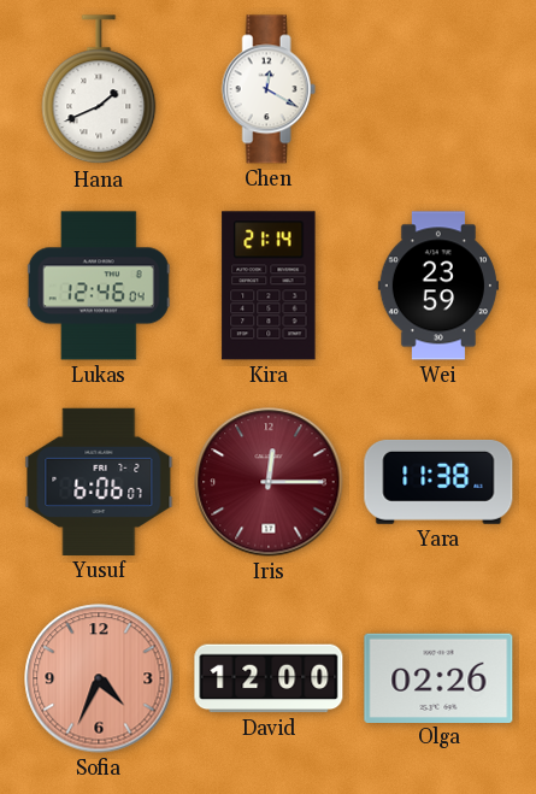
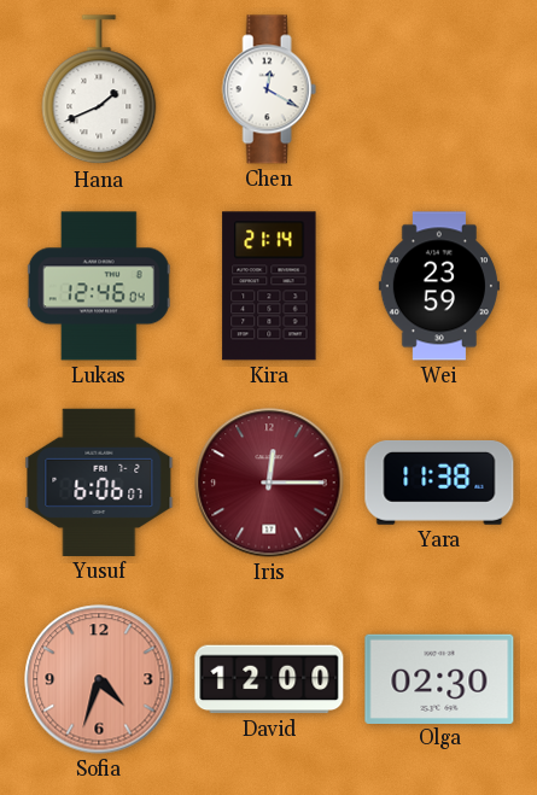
Sofia: 4:34 -> 4:33
Olga: 02:26 -> 02:30
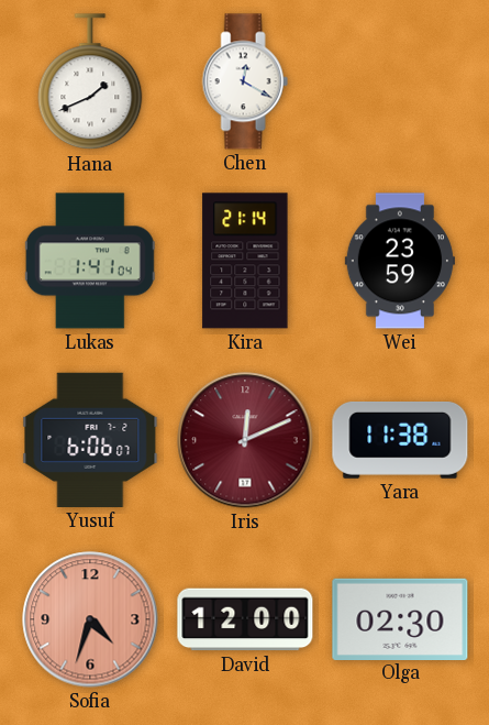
Lukas: 12:46 -> 1:41
Iris: 12:15 -> 12:11
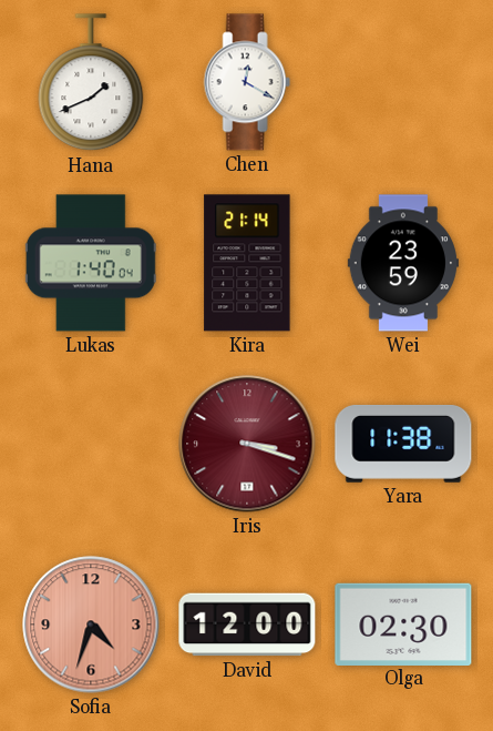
Lukas: 1:41 -> 1:40
Yusuf: 6:06 -> none
Iris: 12:11 -> 3:18
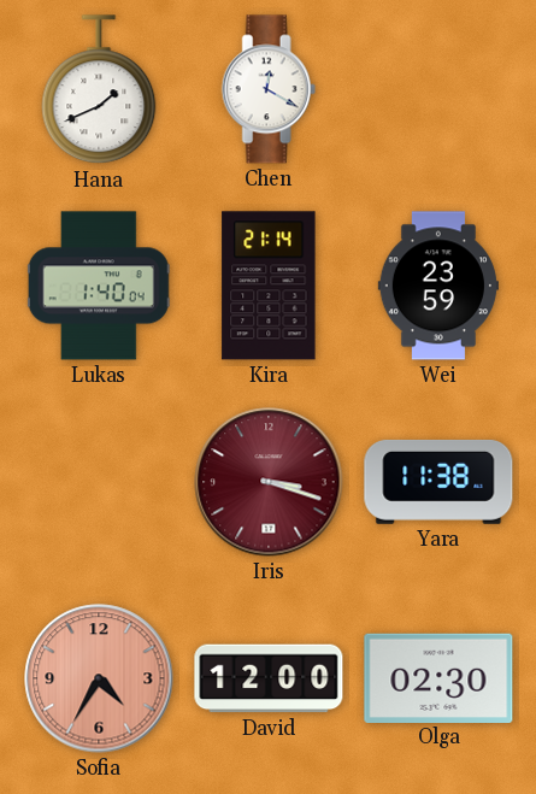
Sofia: 4:33 -> 4:35
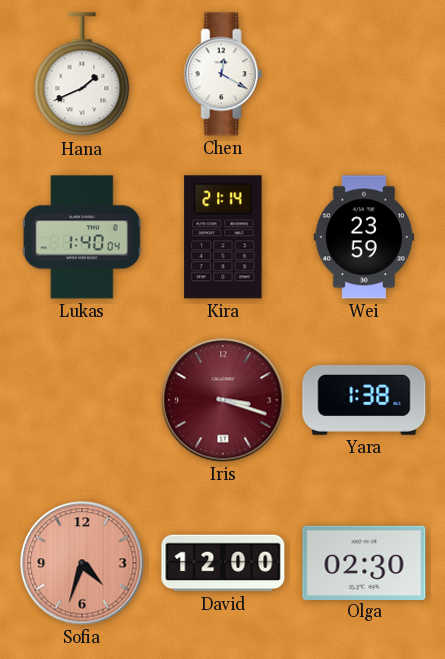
Yara: 11:38 -> 1:38
Sofia: 4:35 -> 4:33
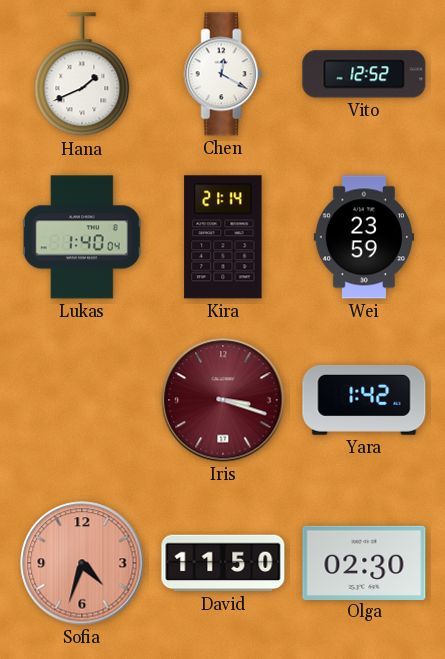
Vito: none -> 12:52
Yara: 1:38 -> 1:42
David: 12:00 -> 11:50
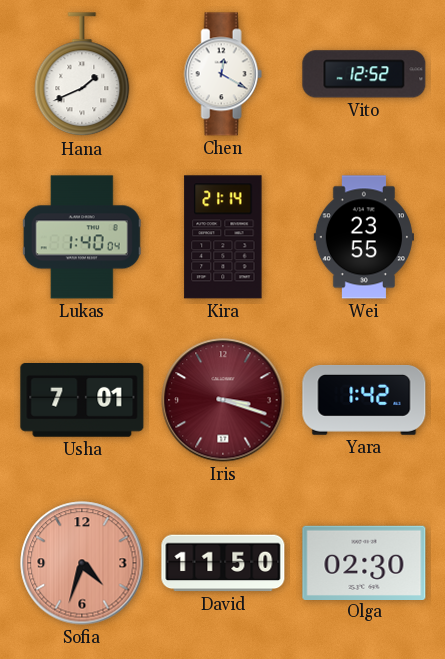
Wei: 23:59 -> 23:55
Usha: none -> 7:01
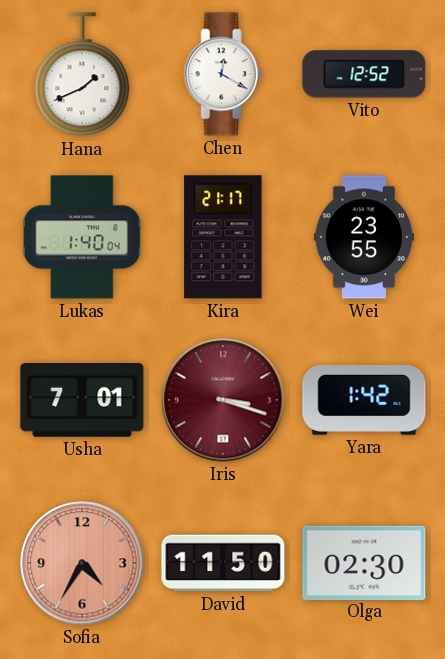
Kira: 21:14 -> 21:17
Sofia: 4:33 -> 4:35
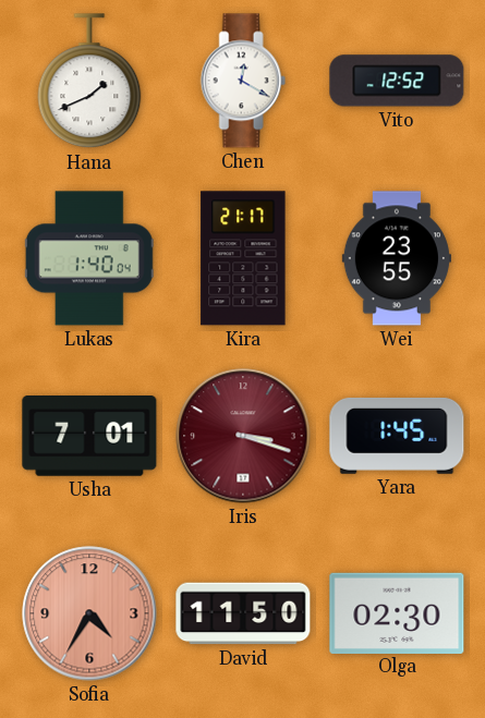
Yara: 1:42 -> 1:45
